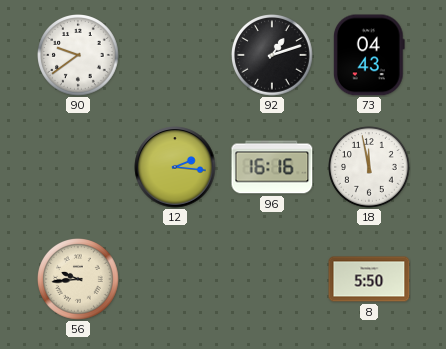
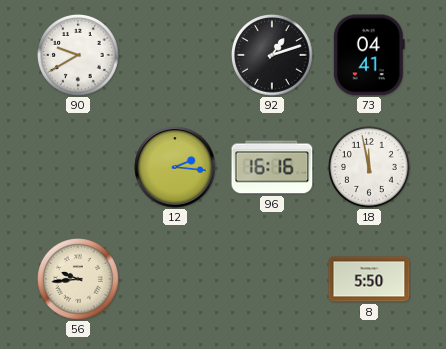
90: 9:39 -> 9:40
73: 04:43 -> 04:41
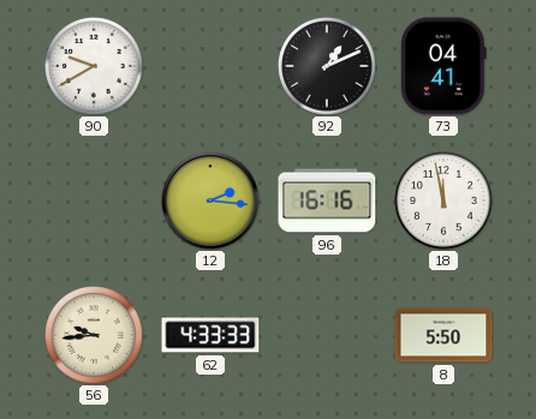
92: 1:12 -> 1:11
62: none -> 4:33
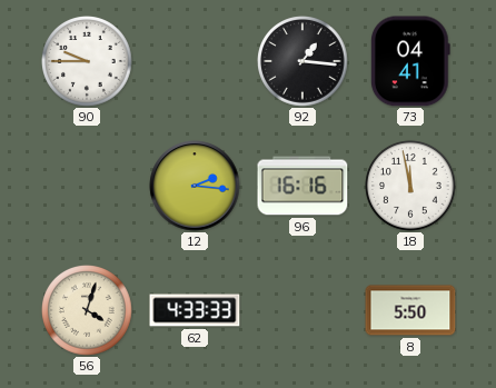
90: 9:40 -> 9:45
92: 1:11 -> 1:16
56: 9:44 -> 4:03
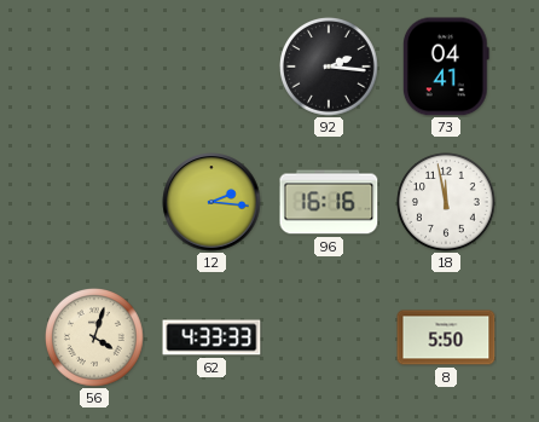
90: 9:45 -> none
92: 1:16 -> 2:16
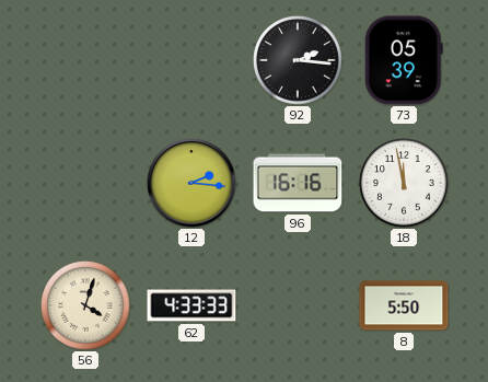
73: 04:41 -> 05:39
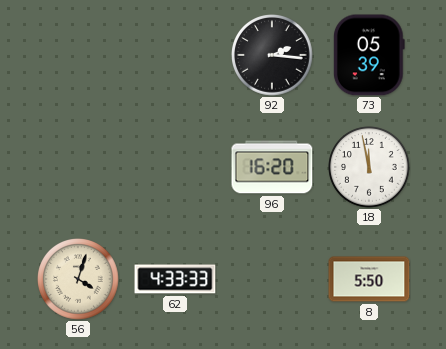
12: 2:16 -> none
96: 16:16 -> 16:20
